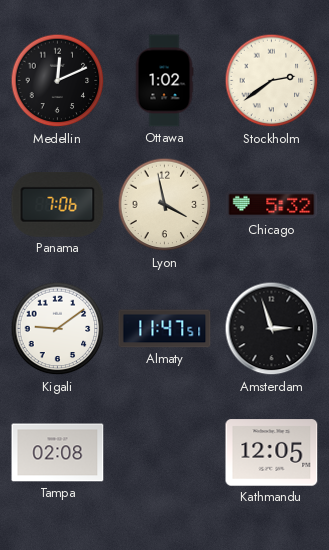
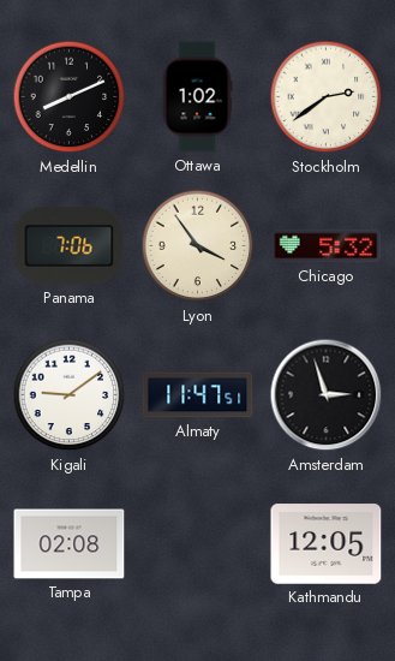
Medellin: 12:11 -> 8:11
Lyon: 3:58 -> 3:54
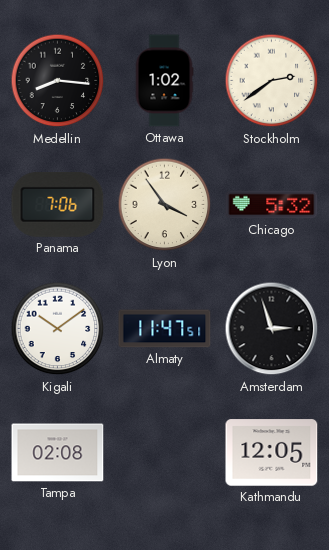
Medellin: 8:11 -> 8:16
Kigali: 9:09 -> 10:09
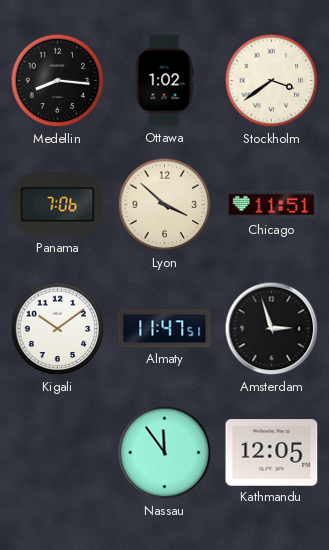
Stockholm: 2:39 -> 3:39
Lyon: 3:54 -> 3:52
Chicago: 5:32 -> 11:51
Tampa: 02:08 -> none
Nassau: none -> 11:54
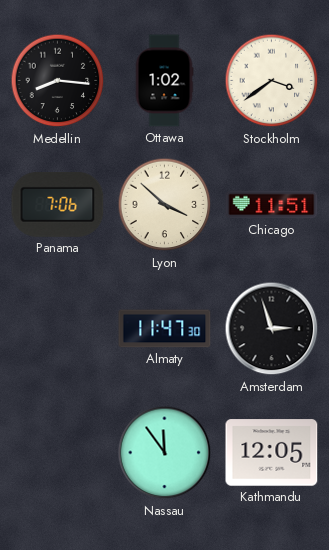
Kigali: 10:09 -> none
Almaty: 11:47:51 -> 11:47:30
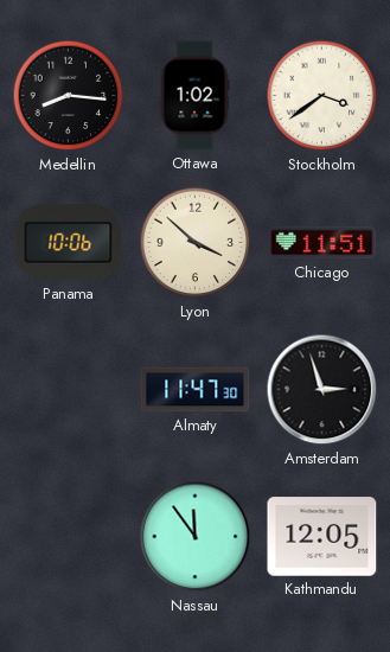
Panama: 7:06 -> 10:06
